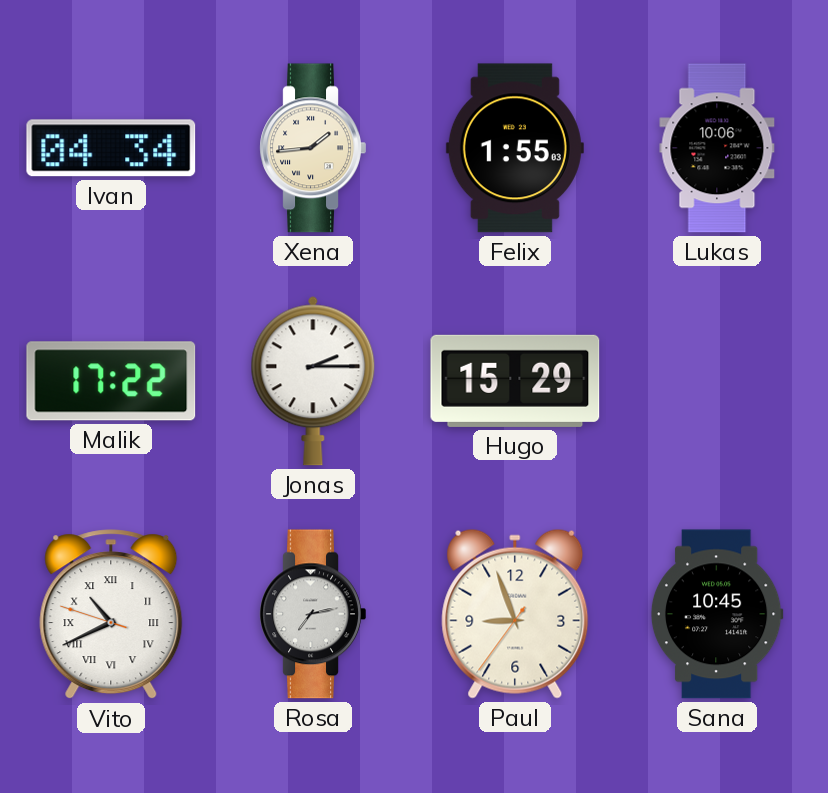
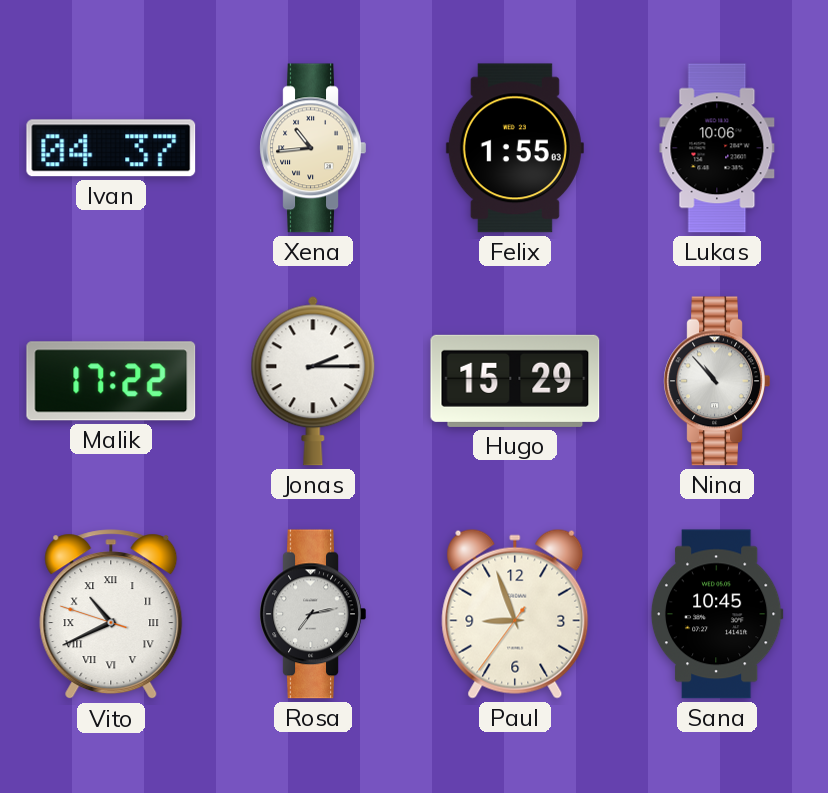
Ivan: 04:34 -> 04:37
Xena: 1:44 -> 10:44
Nina: none -> 10:53
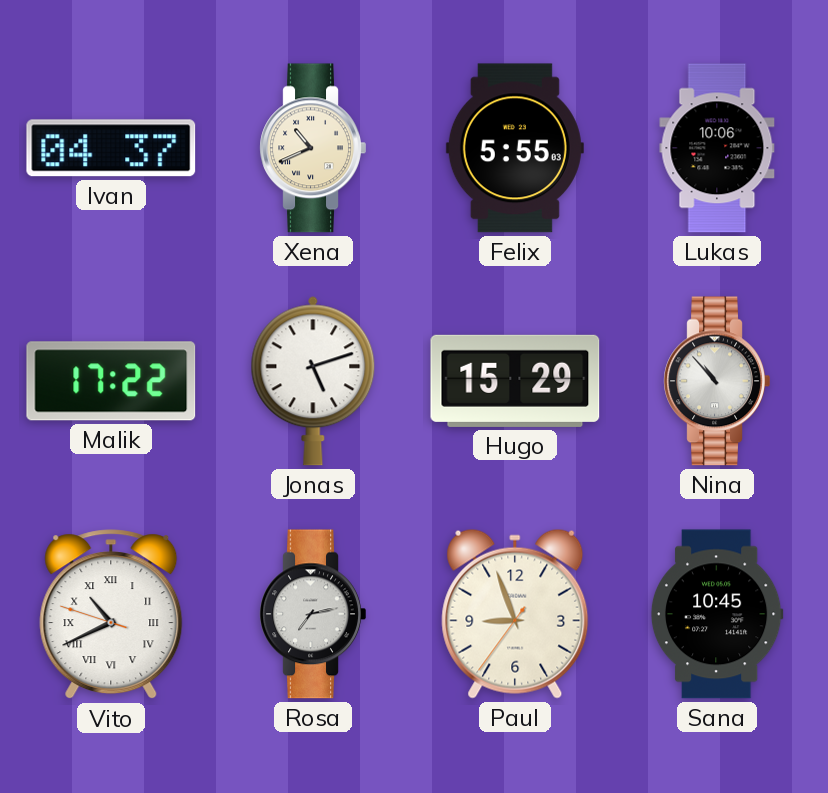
Xena: 10:44 -> 10:41
Felix: 1:55 -> 5:55
Jonas: 2:15 -> 5:12
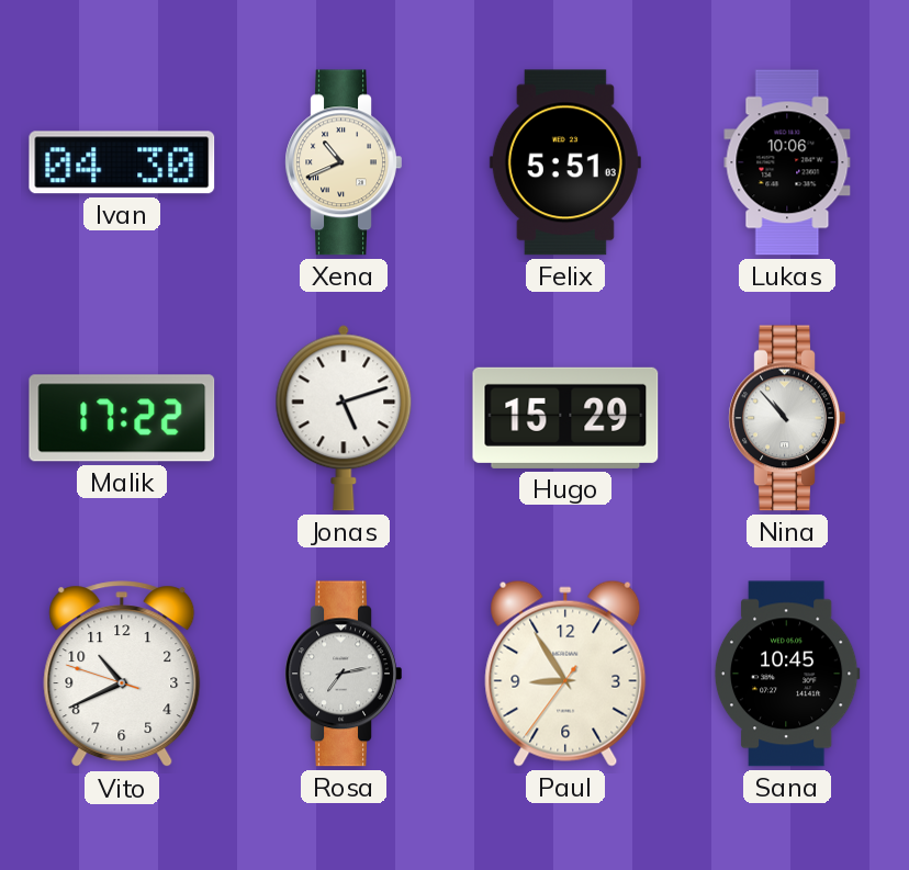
Ivan: 04:37 -> 04:30
Felix: 5:55 -> 5:51
Vito numerals: Roman -> Arabic
Paul: 8:56 -> 8:54
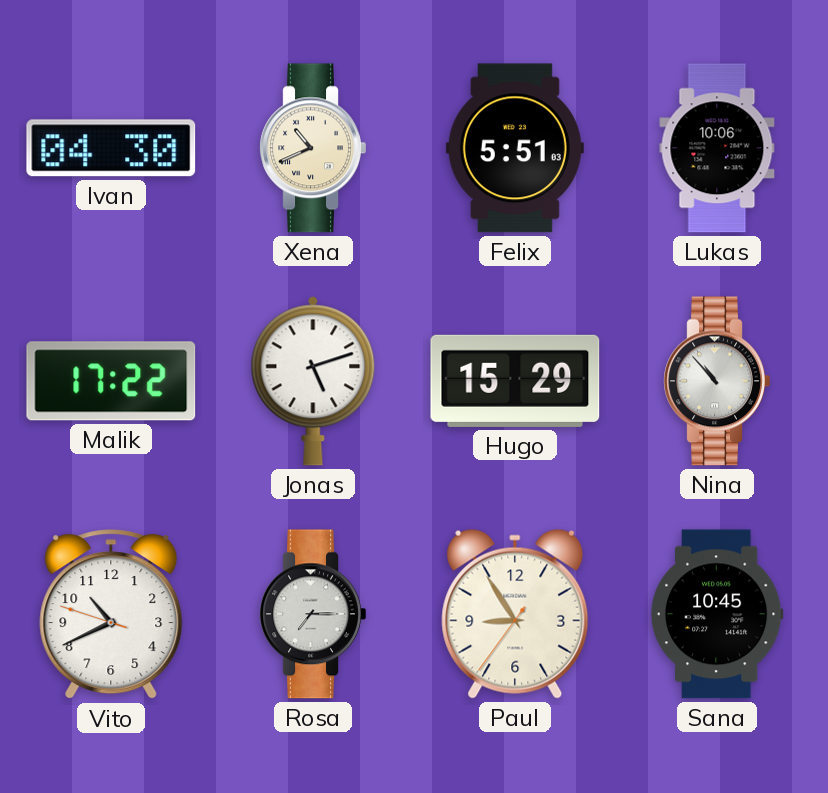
Rosa: 7:13 -> 7:15
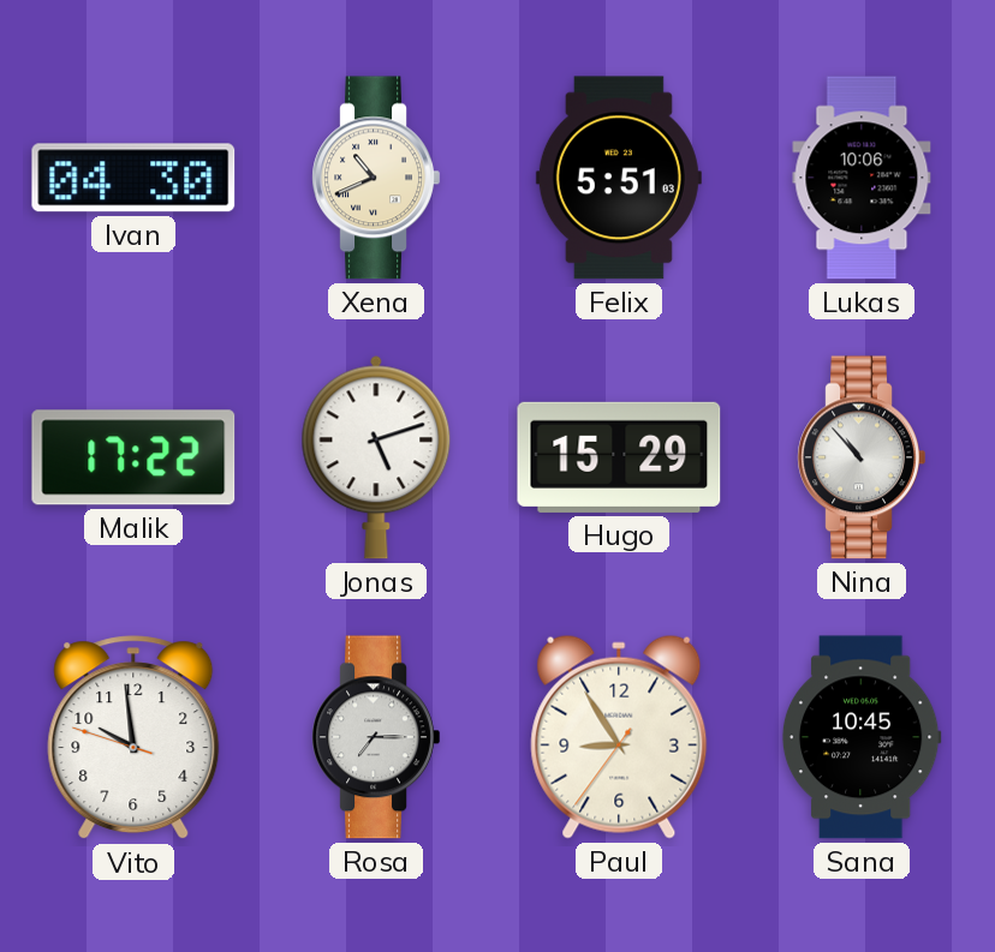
Vito: 10:40 -> 9:58
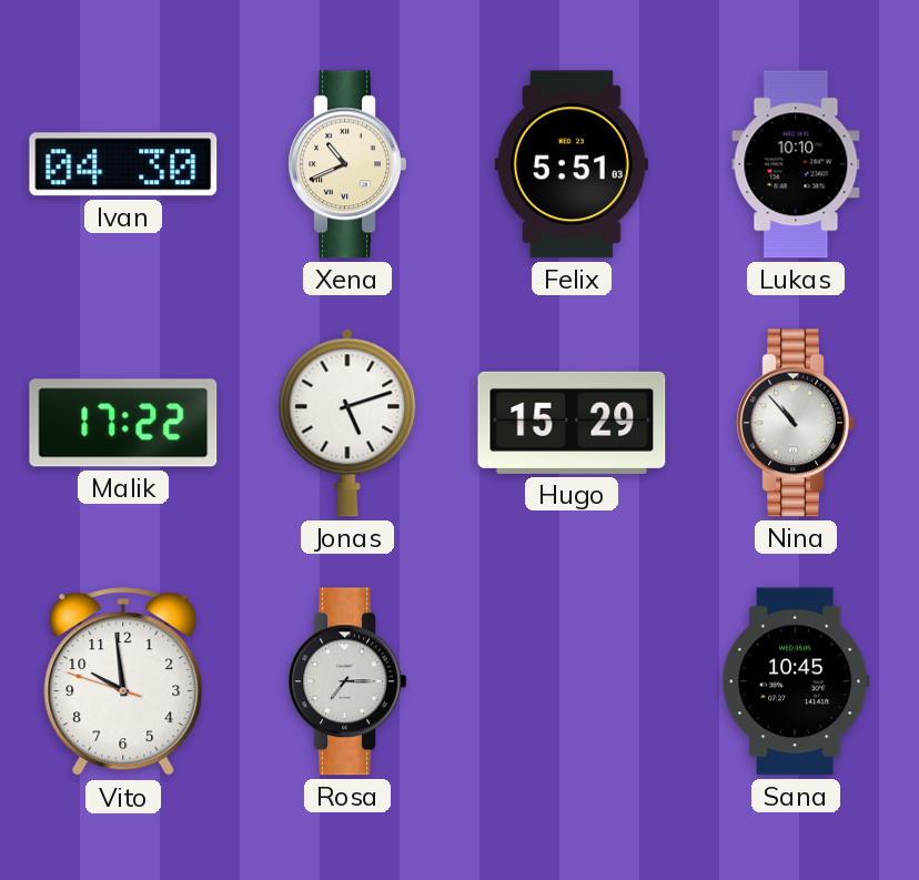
Lukas: 10:06 -> 10:10
Paul: 8:54 -> none
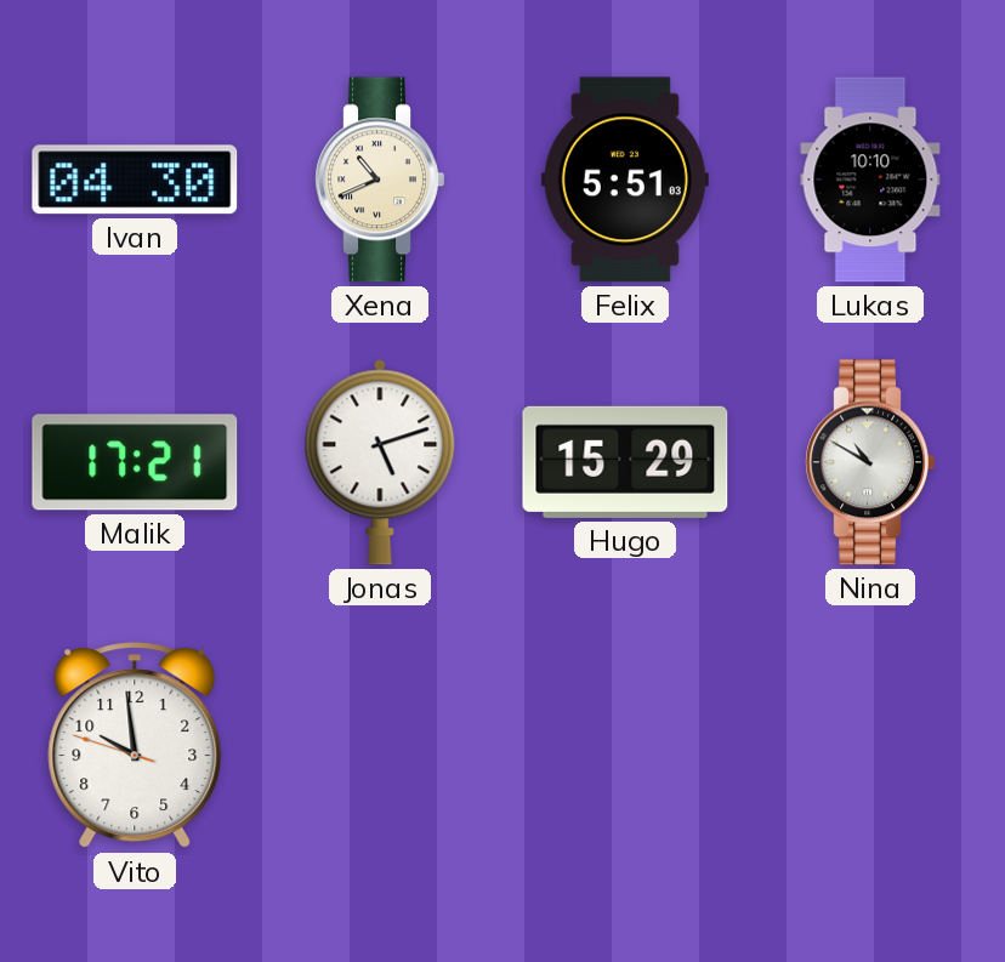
Malik: 17:22 -> 17:21
Nina: 10:53 -> 10:50
Rosa: 7:15 -> none
Sana: 10:45 -> none
